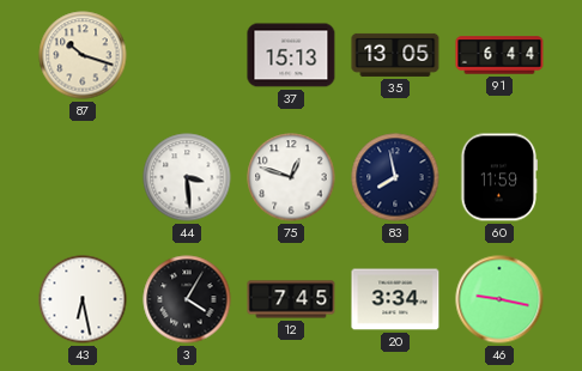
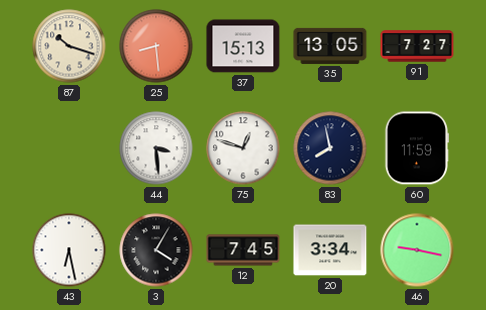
25: none -> 8:29
91: 6:44 -> 7:27
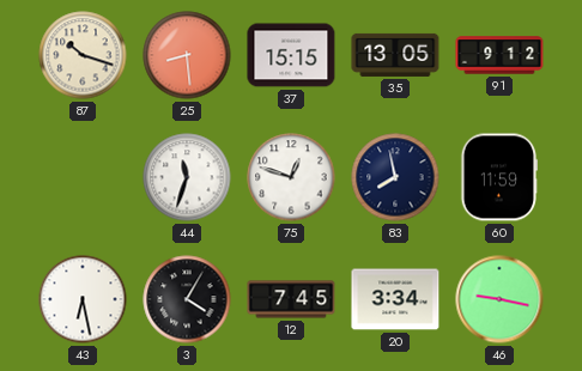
37: 15:13 -> 15:15
91: 7:27 -> 9:12
44: 3:29 -> 11:33
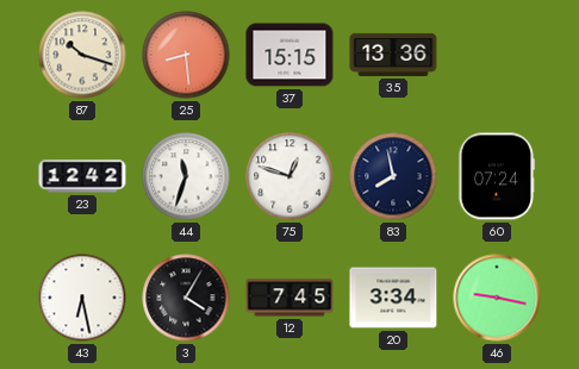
35: 13:05 -> 13:36
91: 9:12 -> none
23: none -> 12:42
60: 11:59 -> 07:24
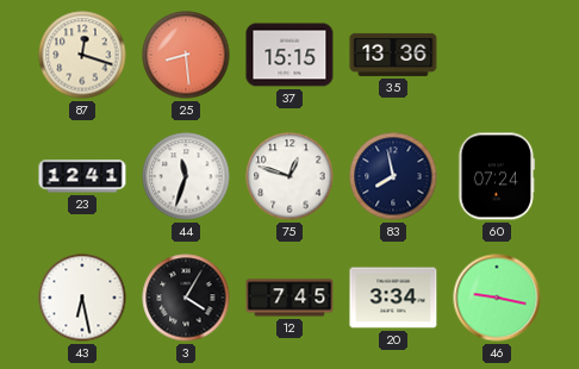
87: 10:18 -> 12:18
23: 12:42 -> 12:41
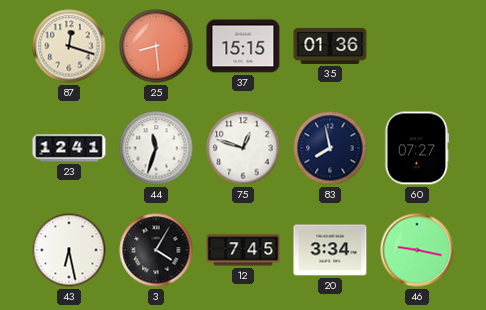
35: 13:36 -> 01:36
60: 07:24 -> 07:27
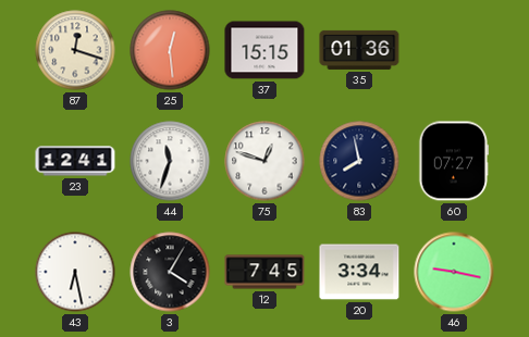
25: 8:29 -> 12:29
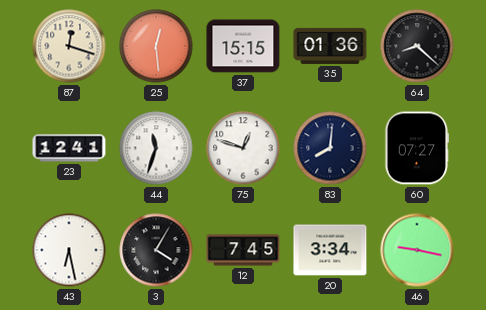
64: none -> 8:22
83: 7:58 -> 8:01
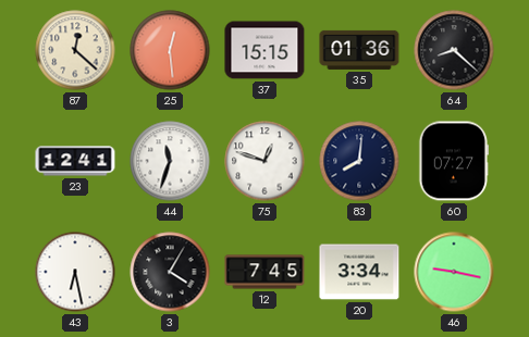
87: 12:18 -> 12:22
